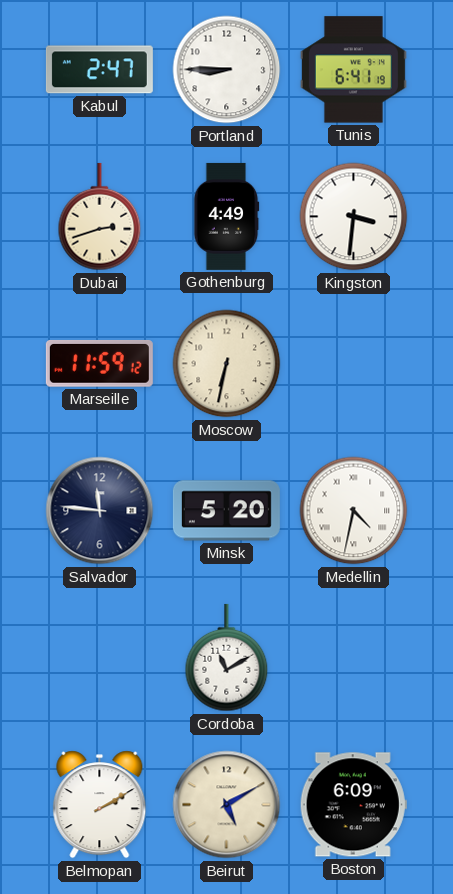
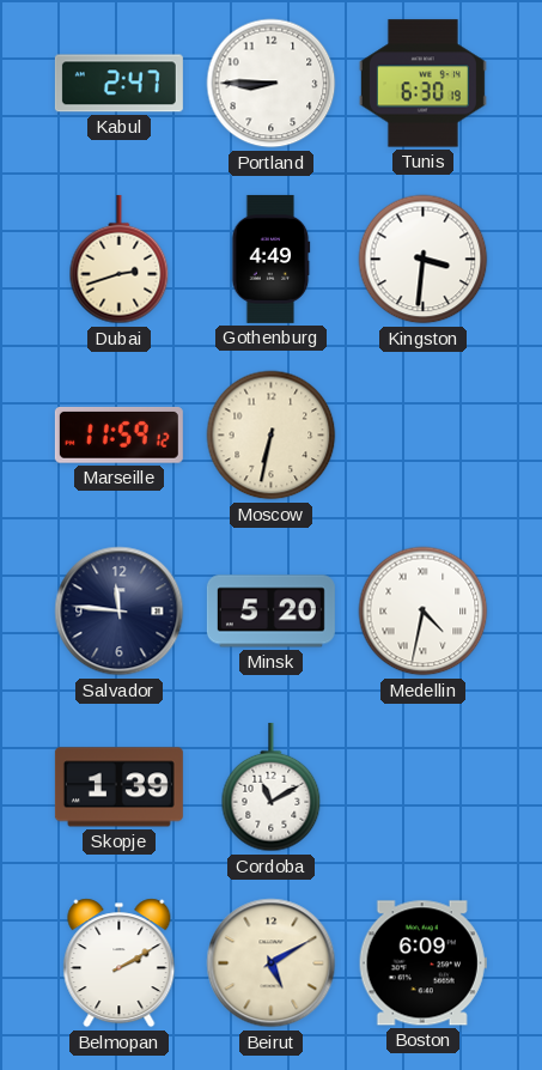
Tunis: 6:41 -> 6:30
Skopje: none -> 1:39
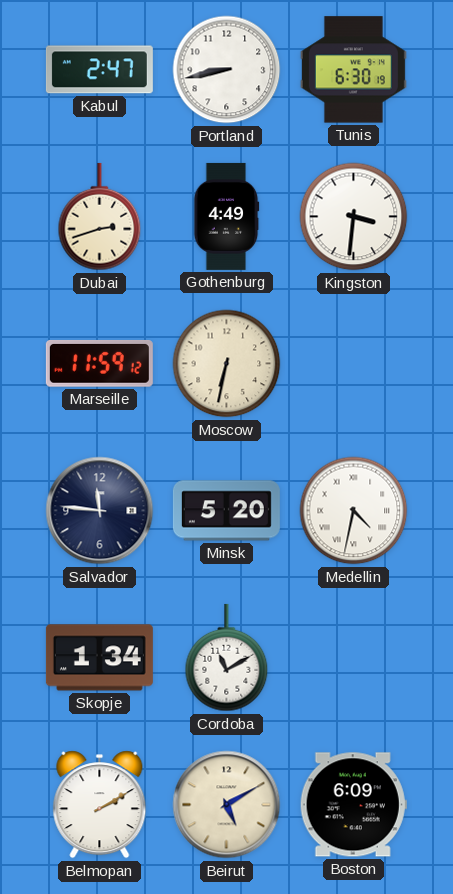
Portland: 8:45 -> 8:43
Skopje: 1:39 -> 1:34
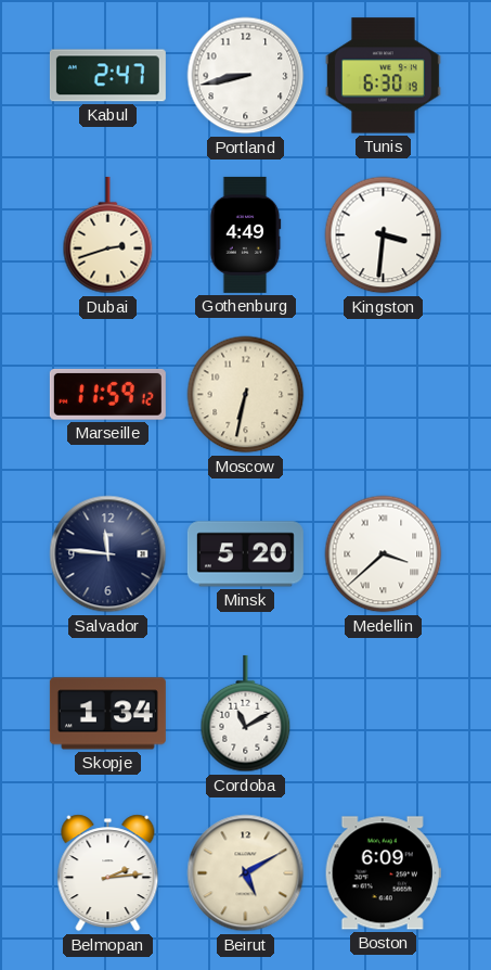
Medellin: 4:32 -> 3:38
Belmopan: 2:10 -> 2:14
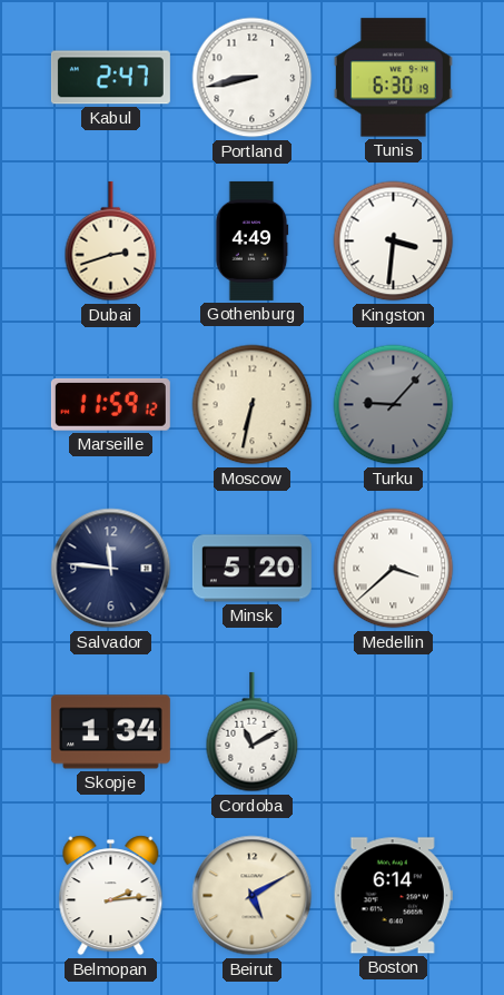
Turku: none -> 9:07
Boston: 6:09 -> 6:14
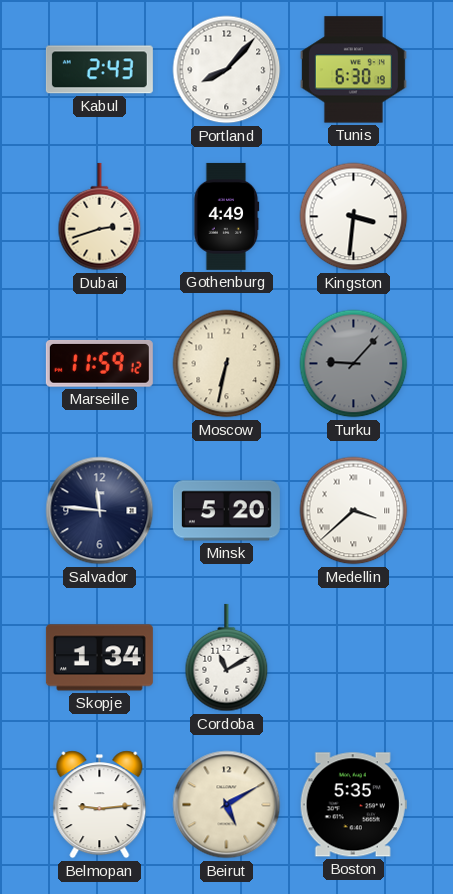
Kabul: 2:47 -> 2:43
Portland: 8:43 -> 8:07
Belmopan: 2:14 -> 9:14
Boston: 6:14 -> 5:35
